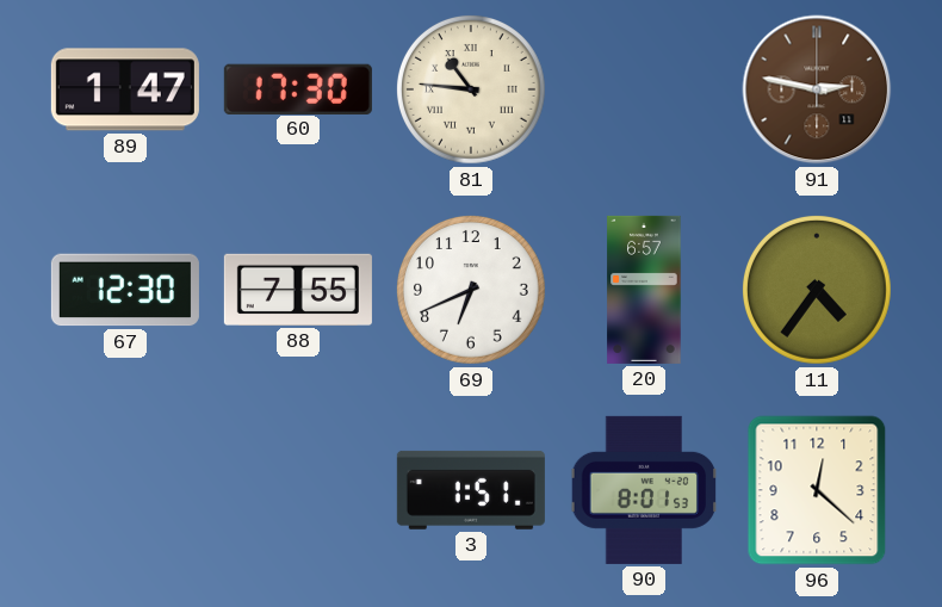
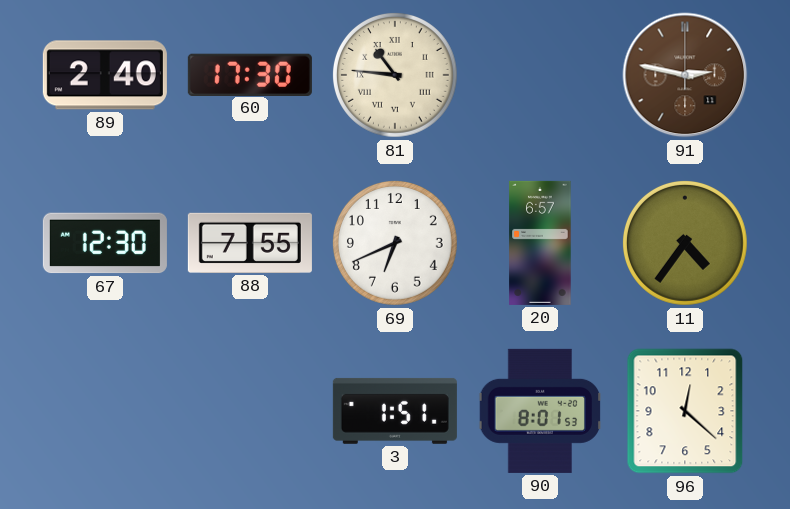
89: 1:47 -> 2:40
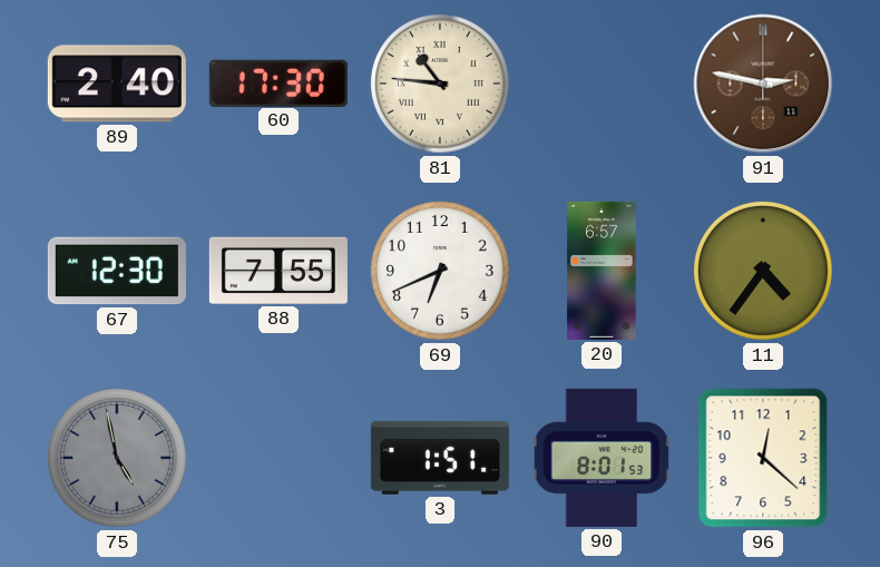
75: none -> 4:58
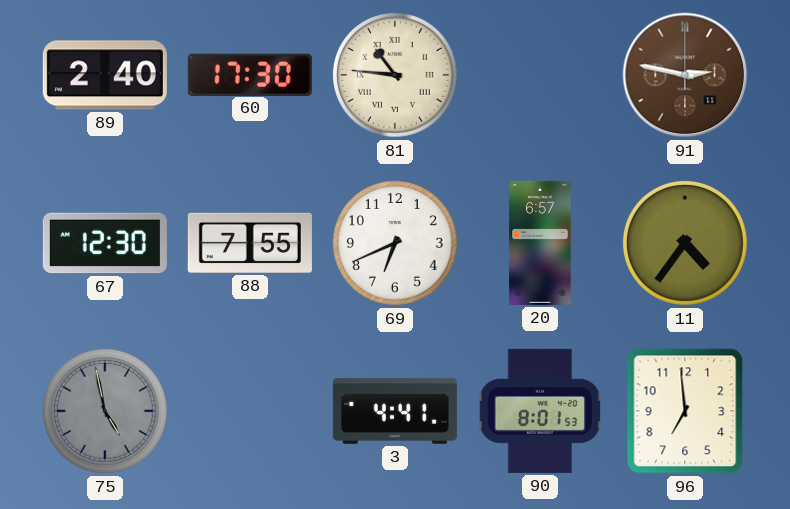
3: 1:51 -> 4:41
96: 12:22 -> 6:59
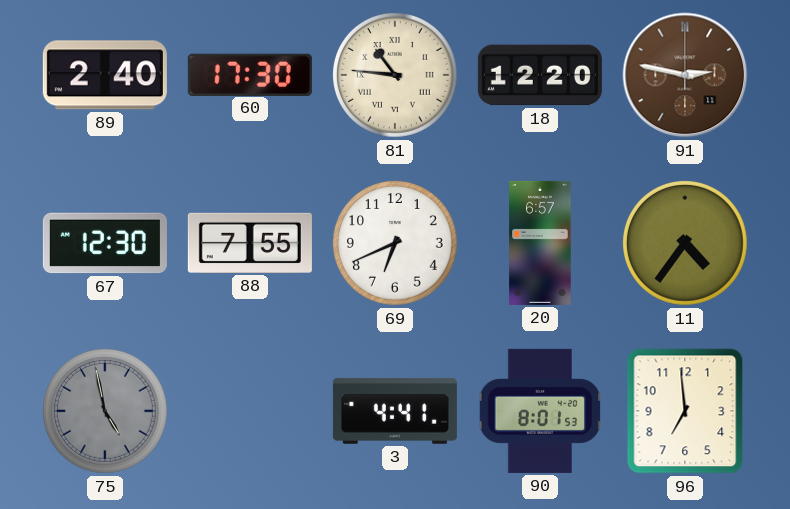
18: none -> 12:20
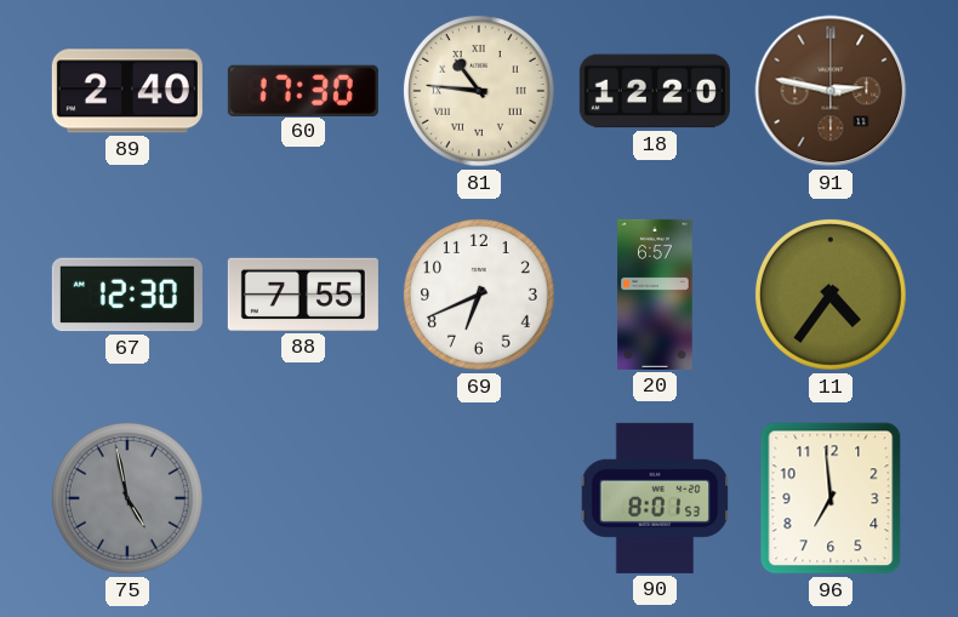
3: 4:41 -> none
